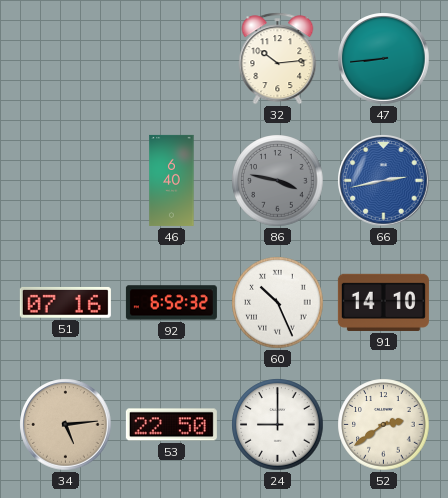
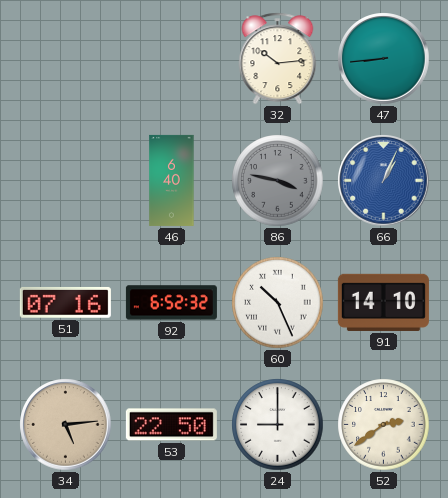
66: 2:43 -> 1:04
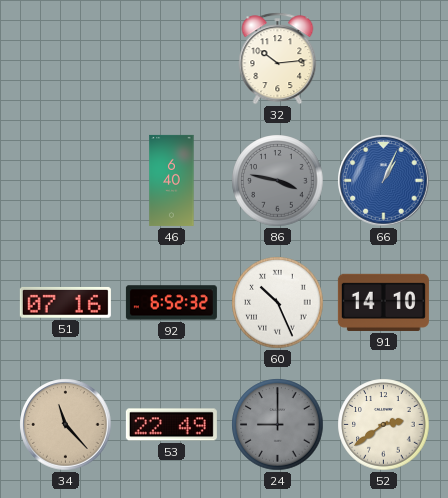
47: 8:44 -> none
34: 5:14 -> 11:23
53: 22:50 -> 22:49
24 dial: white -> grey
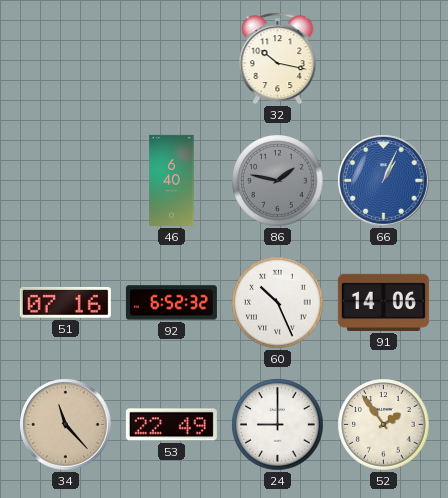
32: 10:14 -> 10:17
86: 3:47 -> 1:47
91: 14:10 -> 14:06
24 dial: grey -> white
52: 2:39 -> 1:54
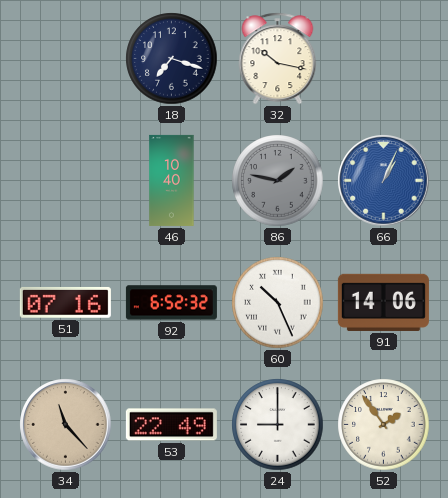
18: none -> 7:18
46: 6:40 -> 10:40
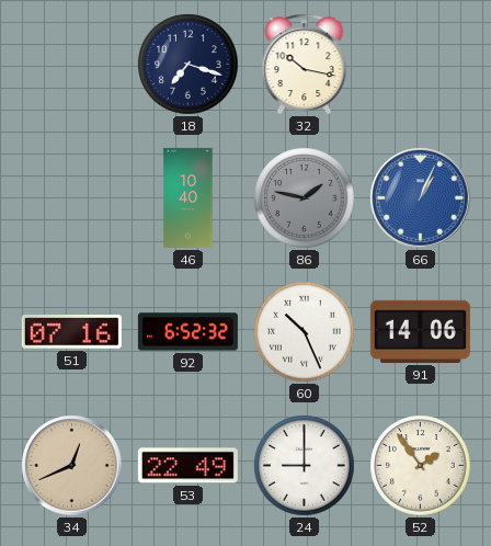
34: 11:23 -> 12:41
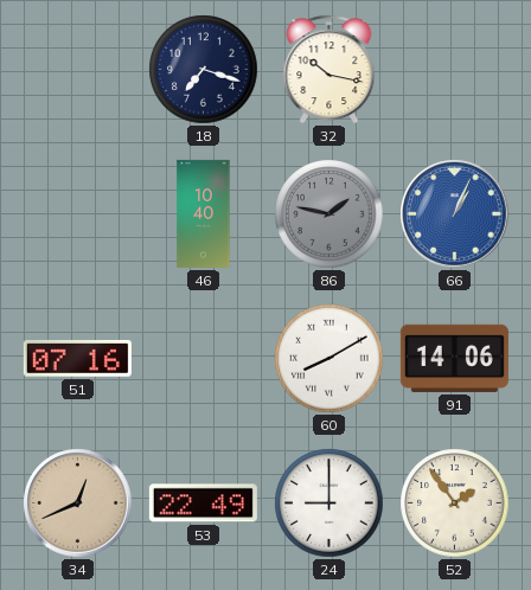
92: 6:52 -> none
60: 10:26 -> 8:10
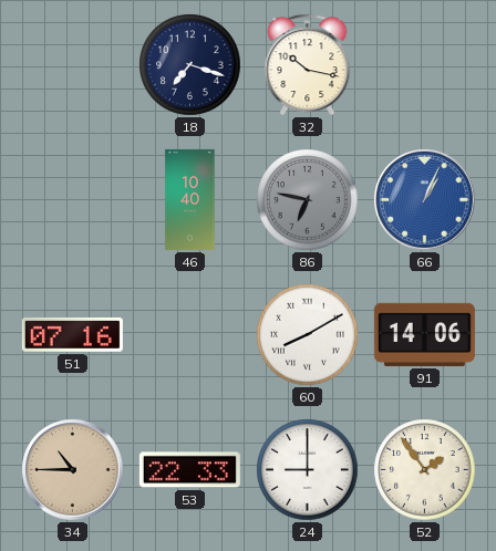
86: 1:47 -> 6:47
34: 12:41 -> 10:45
53: 22:49 -> 22:33
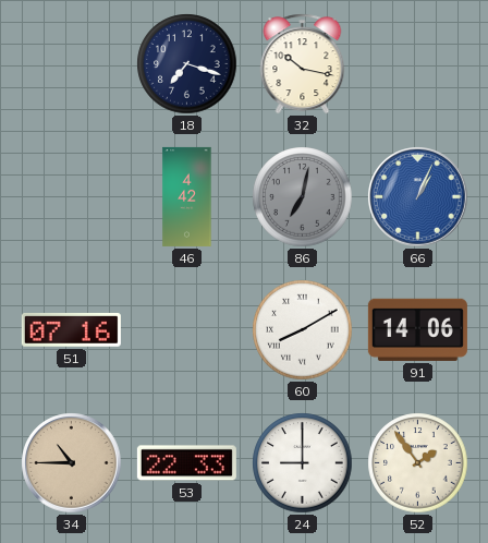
46: 10:40 -> 4:42
86: 6:47 -> 7:02
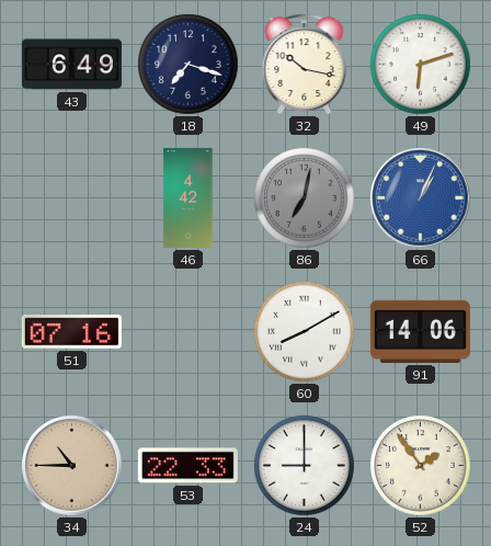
43: none -> 6:49
49: none -> 6:12
